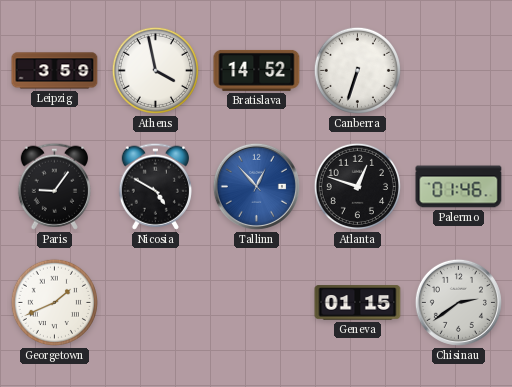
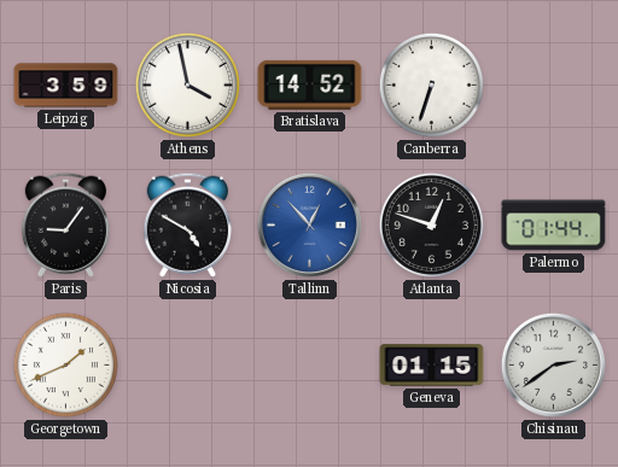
Palermo: 01:46 -> 01:44
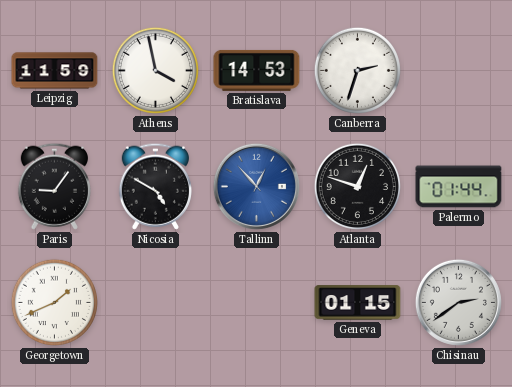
Leipzig: 3:59 -> 11:59
Bratislava: 14:52 -> 14:53
Canberra: 6:33 -> 2:33
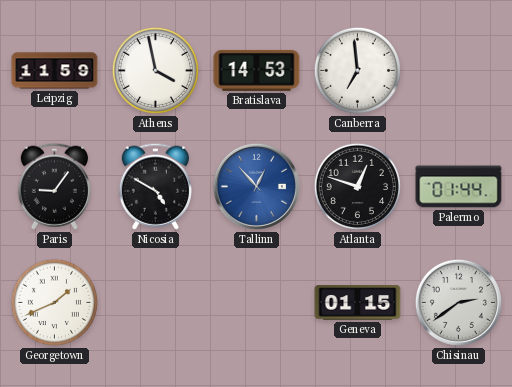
Canberra: 2:33 -> 6:59
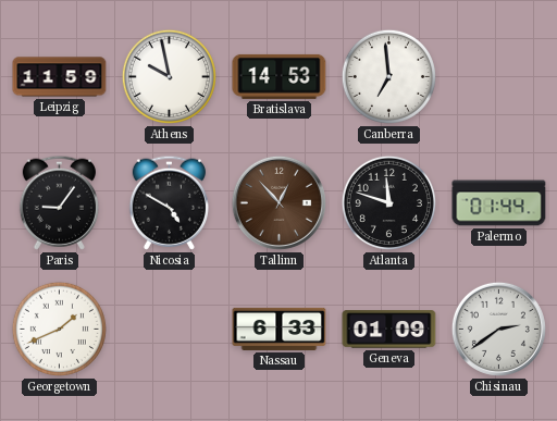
Athens: 3:58 -> 9:58
Tallinn dial: blue -> brown
Atlanta: 12:48 -> 11:48
Nassau: none -> 6:33
Geneva: 01:15 -> 01:09
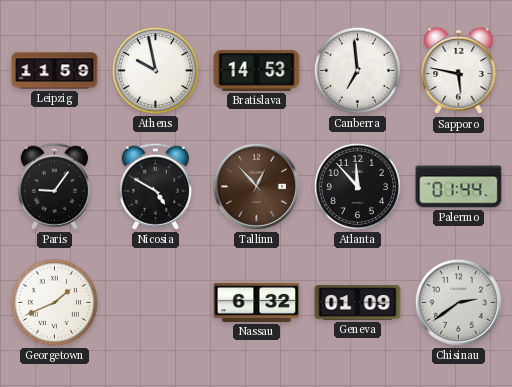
Sapporo: none -> 5:47
Atlanta: 11:48 -> 11:53
Nassau: 6:33 -> 6:32
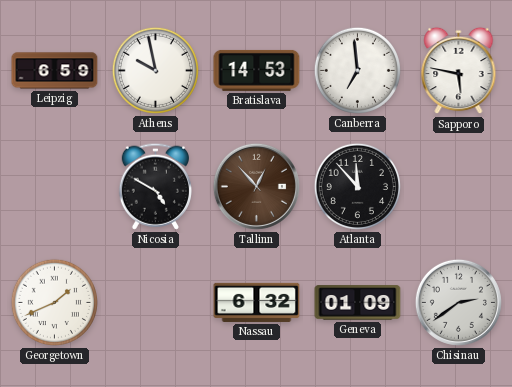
Leipzig: 11:59 -> 6:59
Paris: 9:06 -> none
Palermo: 01:44 -> none
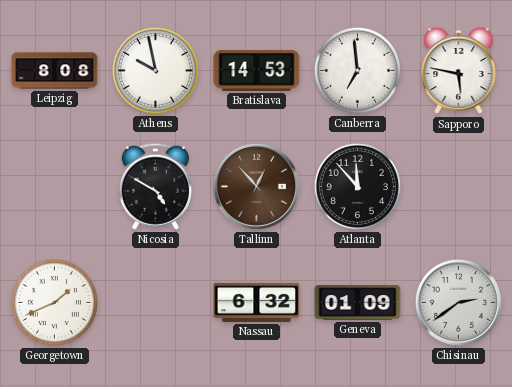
Leipzig: 6:59 -> 8:08
